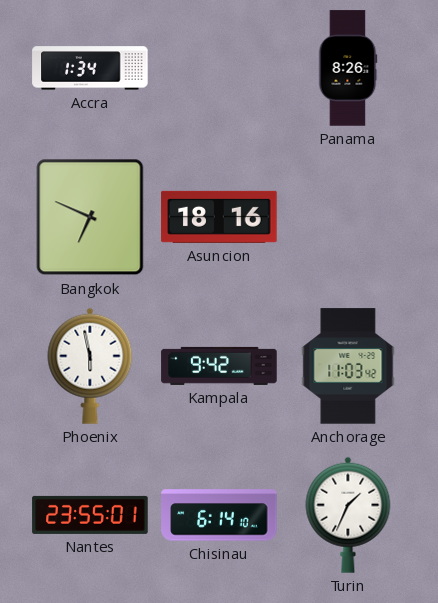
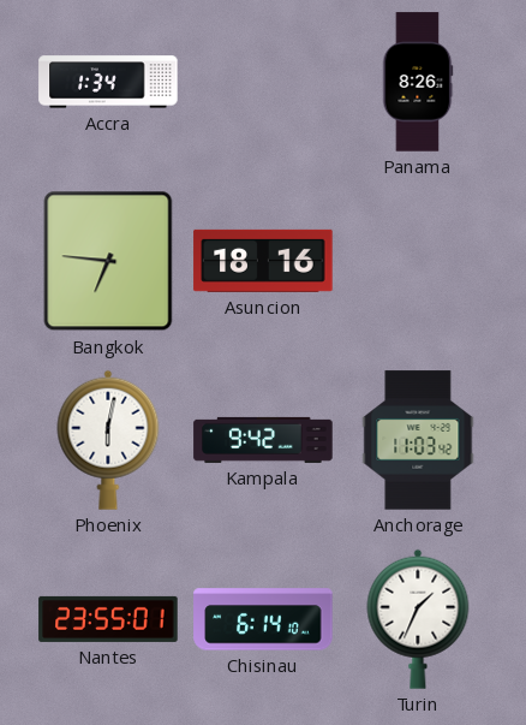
Bangkok: 6:49 -> 6:46
Phoenix: 5:58 -> 6:02
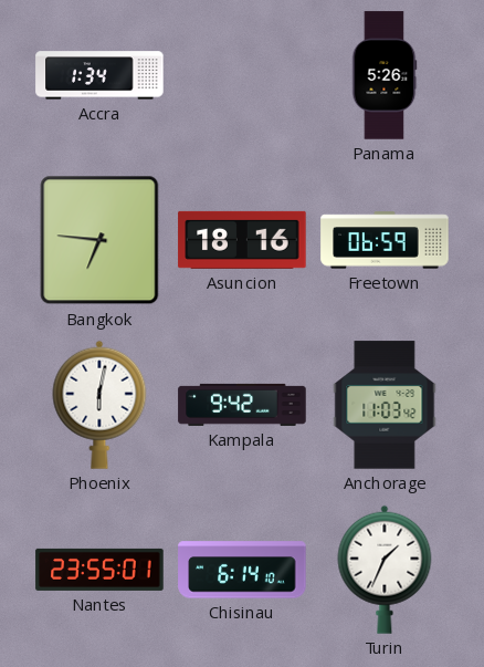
Panama: 8:26 -> 5:26
Freetown: none -> 06:59
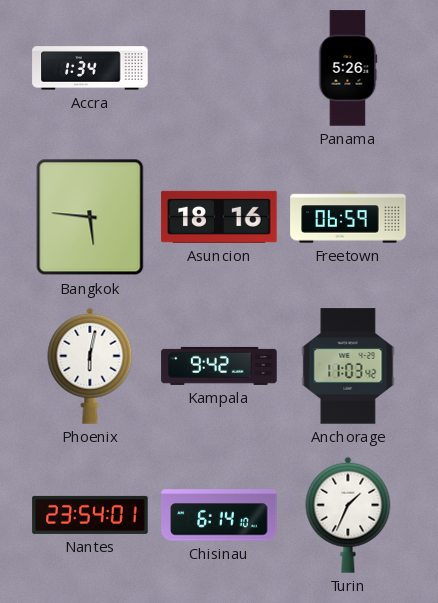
Bangkok: 6:46 -> 5:46
Nantes: 23:55 -> 23:54
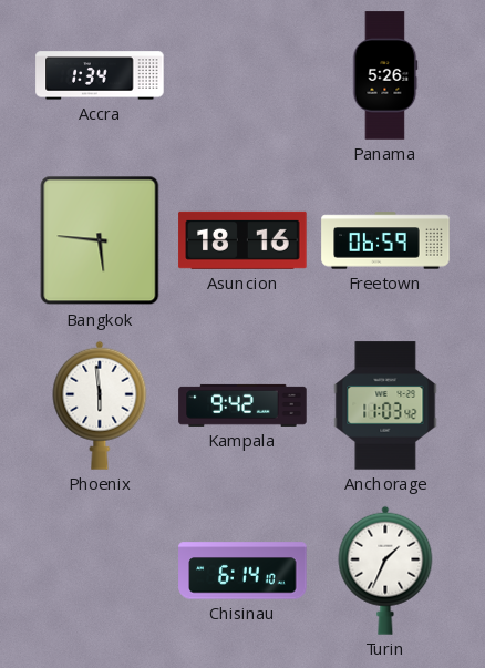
Phoenix: 6:02 -> 5:59
Nantes: 23:54 -> none
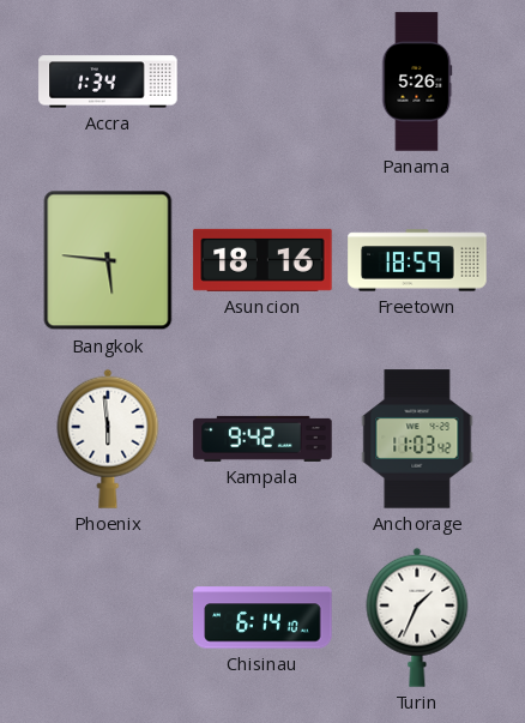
Freetown: 06:59 -> 18:59
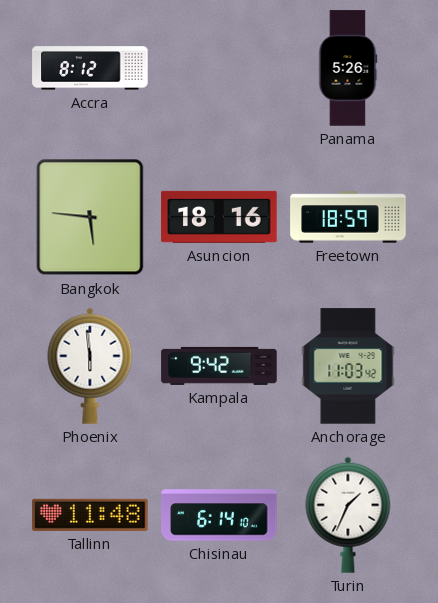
Accra: 1:34 -> 8:12
Tallinn: none -> 11:48
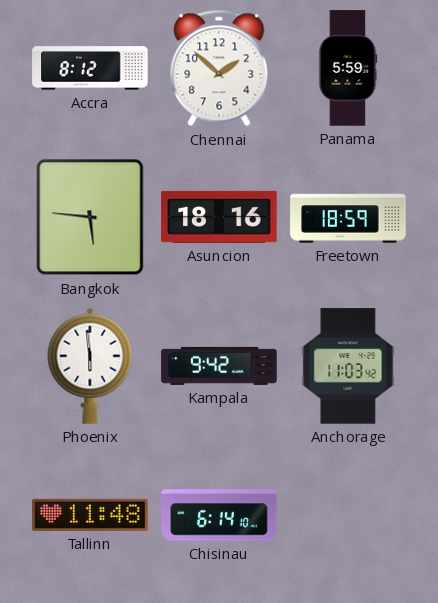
Chennai: none -> 1:52
Panama: 5:26 -> 5:59
Turin: 1:34 -> none
